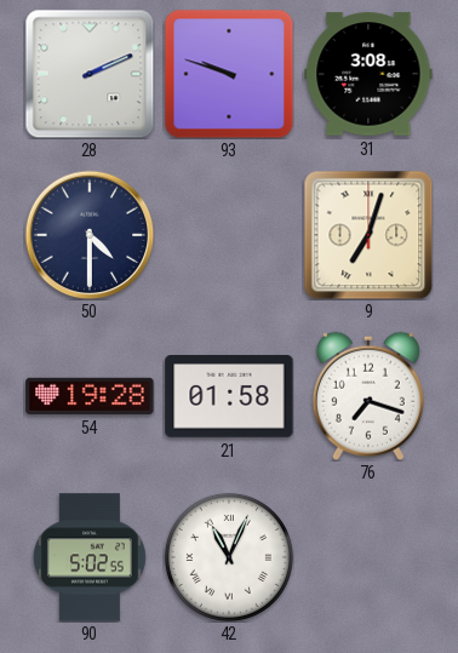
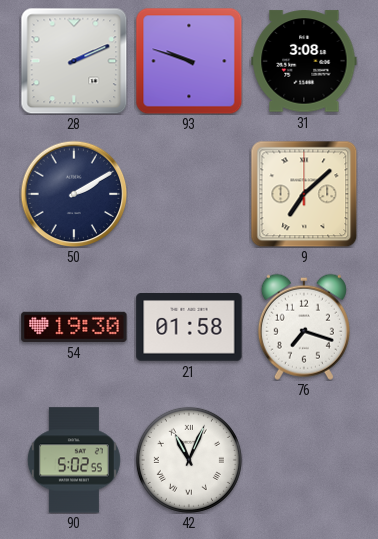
50: 4:30 -> 2:10
9: 7:03 -> 7:08
54: 19:28 -> 19:30
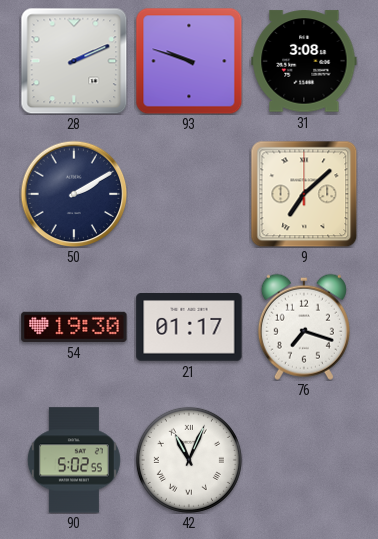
21: 01:58 -> 01:17
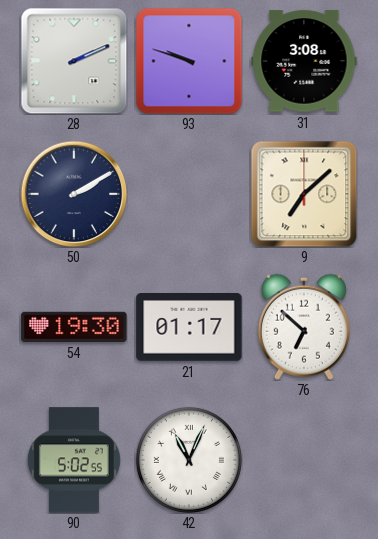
76: 7:18 -> 6:52
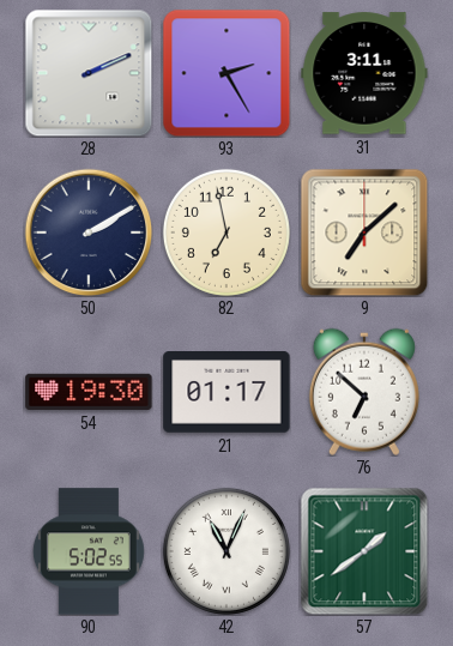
93: 9:48 -> 2:25
31: 3:08 -> 3:11
82: none -> 6:58
57: none -> 1:39
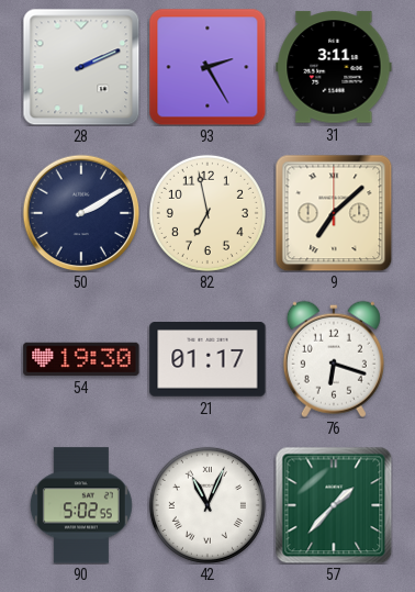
76: 6:52 -> 6:18
57: 1:39 -> 1:37
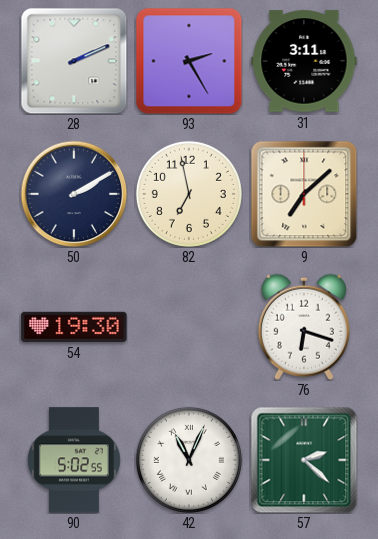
21: 01:17 -> none
57: 1:37 -> 2:22
